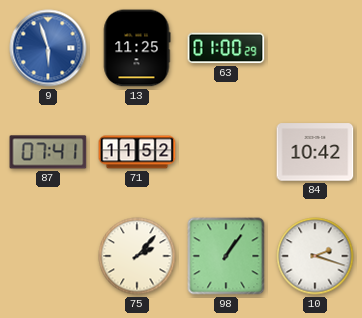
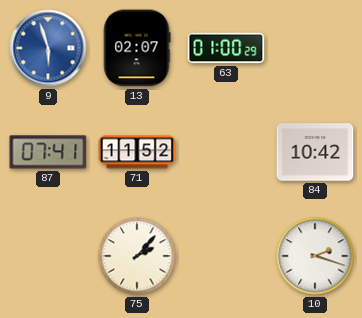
13: 11:25 -> 02:07
98: 1:06 -> none
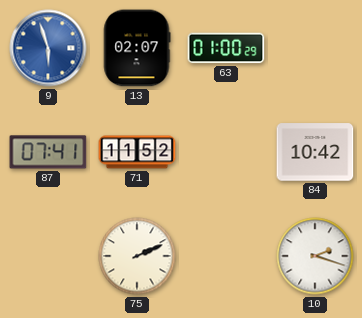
75: 2:07 -> 2:11
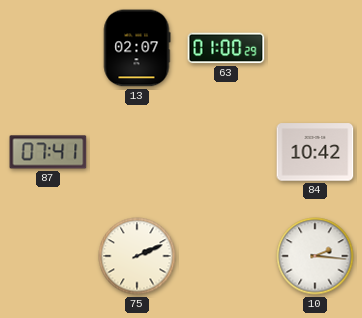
9: 5:57 -> none
71: 11:52 -> none
10: 2:18 -> 2:16
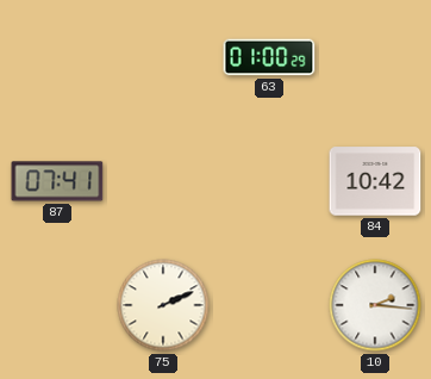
13: 02:07 -> none
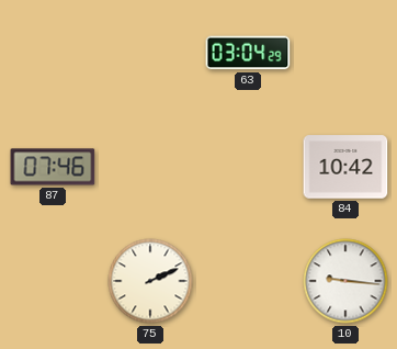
63: 01:00 -> 03:04
87: 07:41 -> 07:46
10: 2:16 -> 9:16
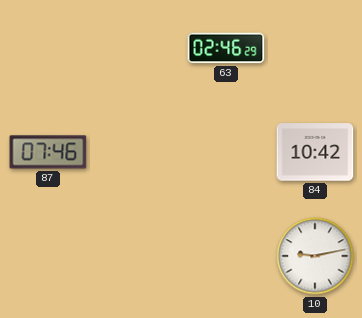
63: 03:04 -> 02:46
75: 2:11 -> none
10: 9:16 -> 9:13
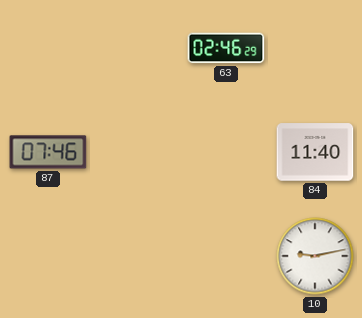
84: 10:42 -> 11:40
